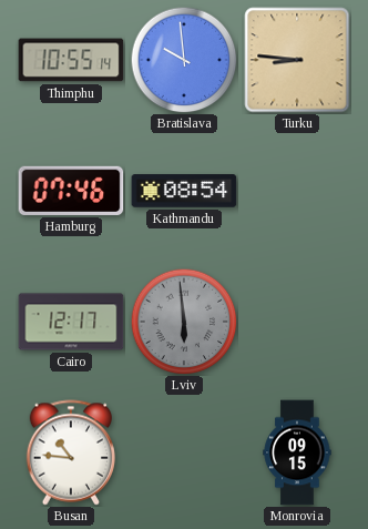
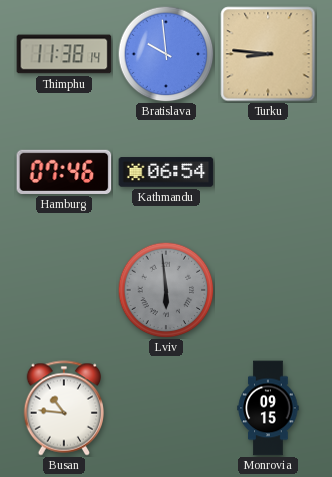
Thimphu: 10:55 -> 11:38
Kathmandu: 08:54 -> 06:54
Cairo: 12:17 -> none
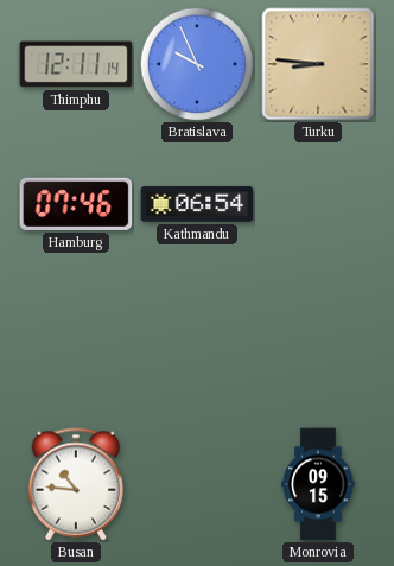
Thimphu: 11:38 -> 12:11
Bratislava: 9:59 -> 9:56
Lviv: 5:59 -> none
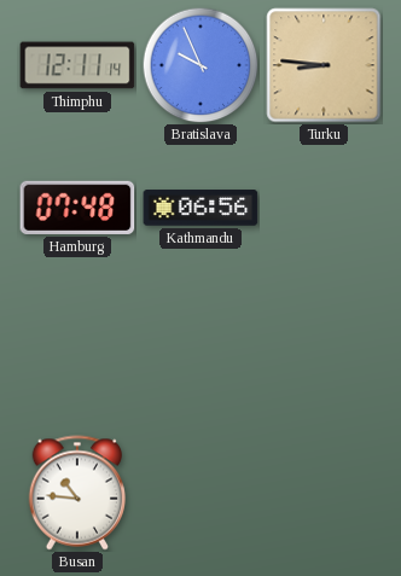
Hamburg: 07:46 -> 07:48
Kathmandu: 06:54 -> 06:56
Monrovia: 09:15 -> none
